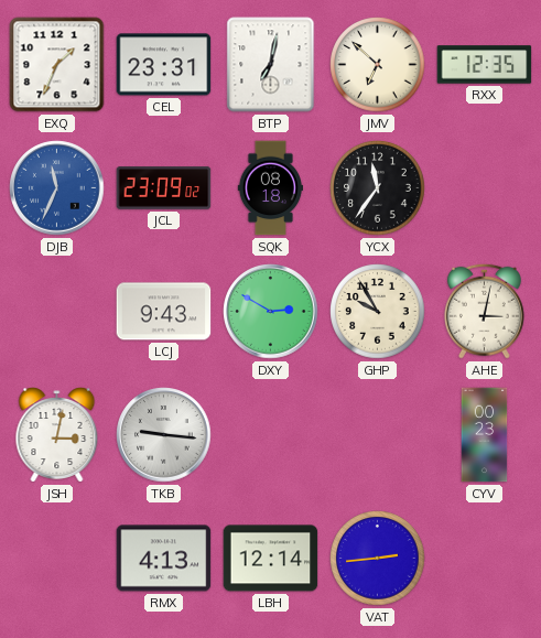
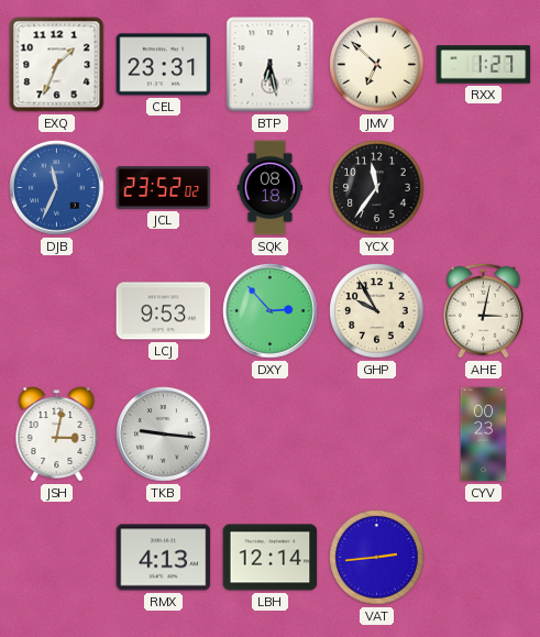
BTP: 7:02 -> 6:28
RXX: 12:35 -> 1:27
JCL: 23:09 -> 23:52
LCJ: 9:43 -> 9:53
DXY: 2:50 -> 2:53
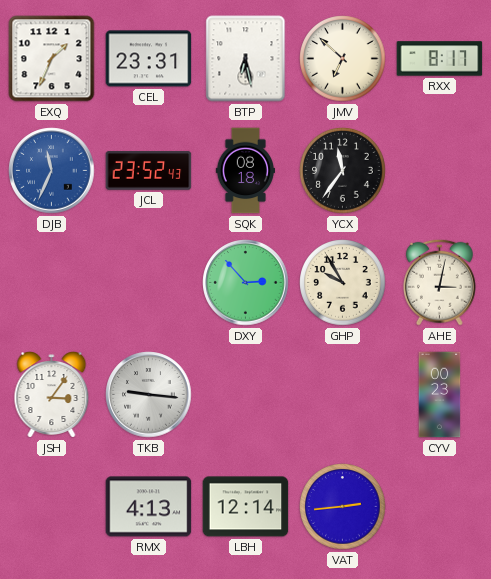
RXX: 1:27 -> 8:17
JCL: 23:52:02 -> 23:52:43
LCJ: 9:53 -> none
JSH: 3:02 -> 3:06
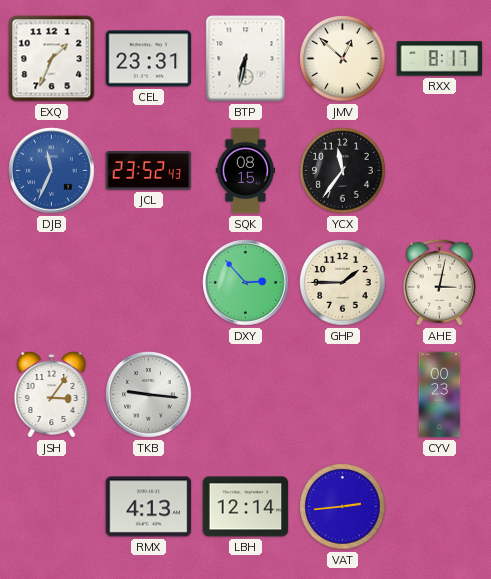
BTP: 6:28 -> 6:32
JMV: 6:52 -> 12:52
SQK: 08:18 -> 08:15
GHP: 9:55 -> 1:45
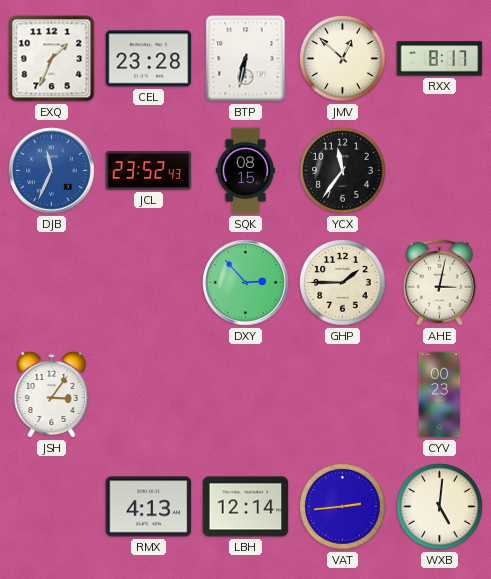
CEL: 23:31 -> 23:28
TKB: 9:16 -> none
WXB: none -> 5:01
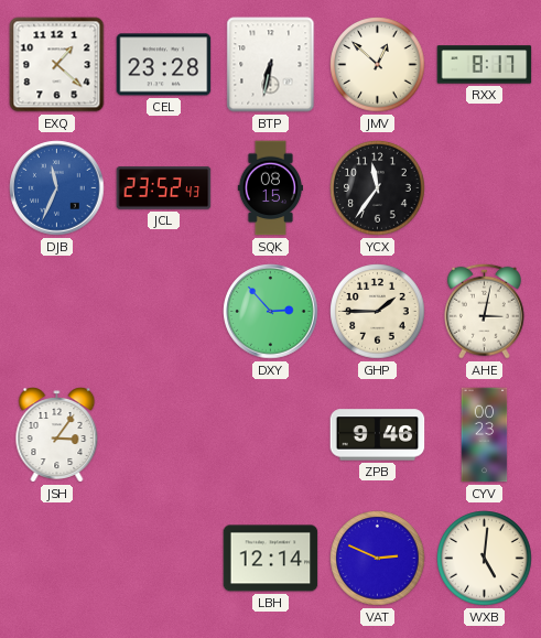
EXQ: 1:34 -> 1:22
ZPB: none -> 9:46
RMX: 4:13 -> none
VAT: 2:44 -> 2:49
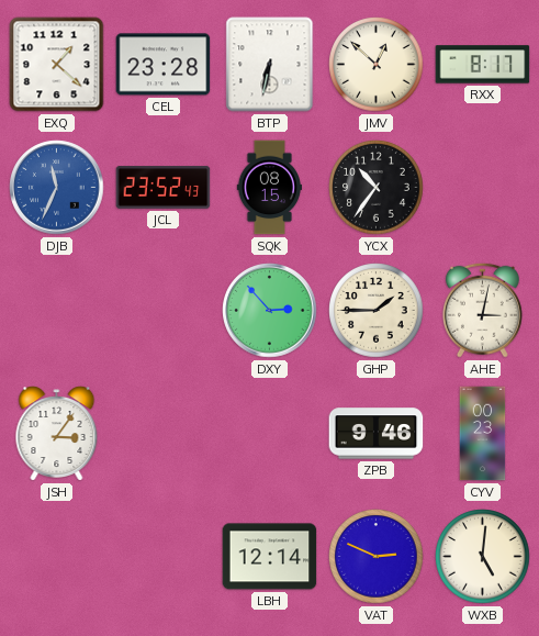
YCX: 11:36 -> 10:36
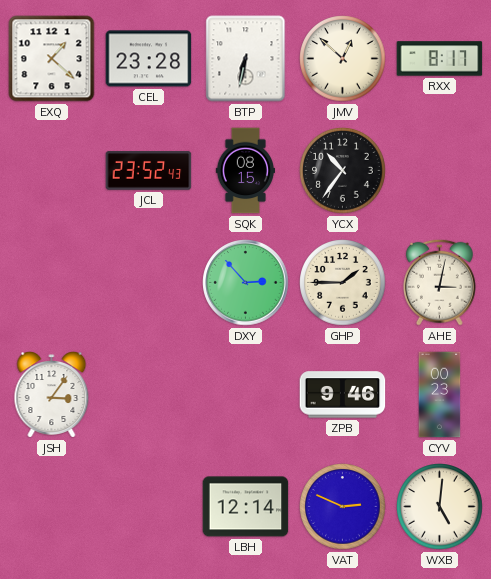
DJB: 11:34 -> none
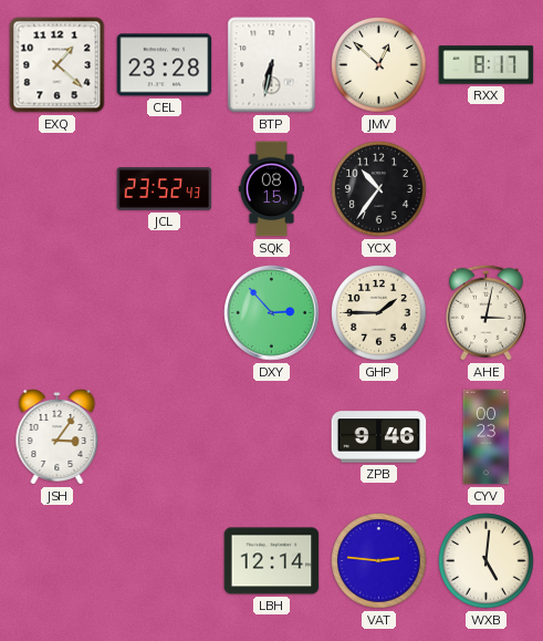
VAT: 2:49 -> 2:46
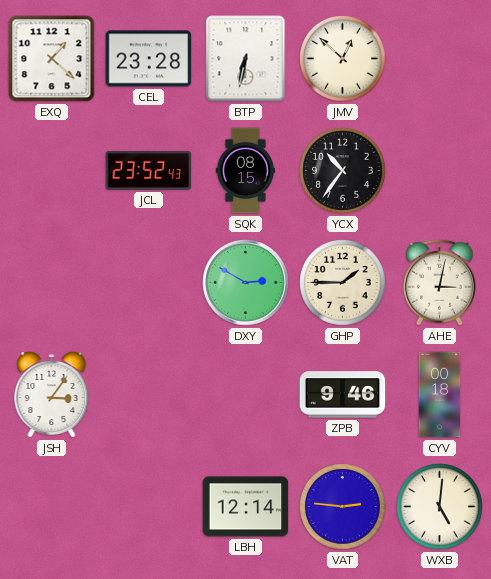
RXX: 8:17 -> none
DXY: 2:53 -> 2:50
CYV: 00:23 -> 00:18
